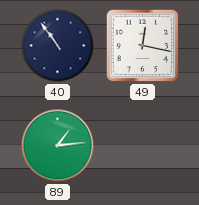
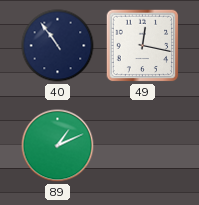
89: 1:14 -> 1:11
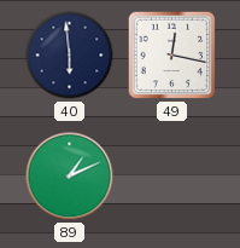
40: 10:54 -> 5:59
